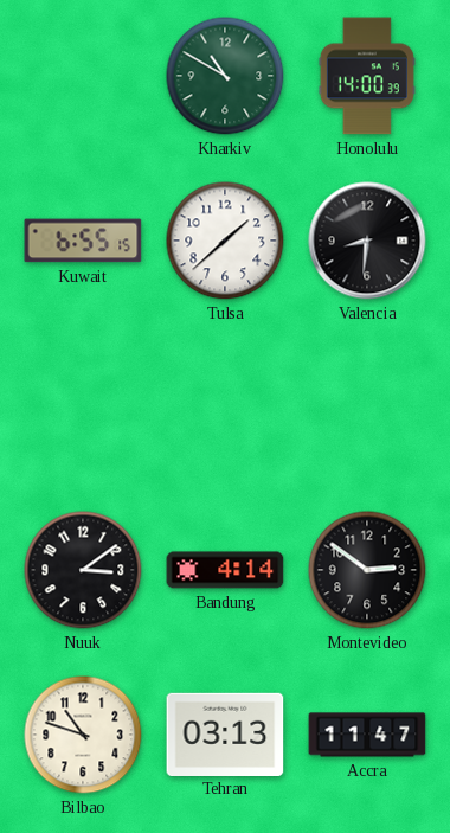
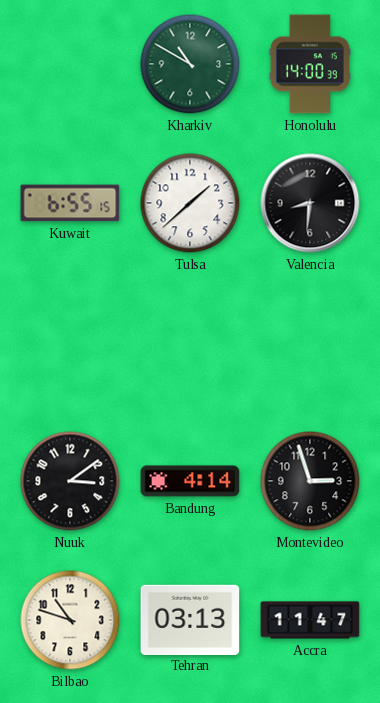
Montevideo: 2:51 -> 2:57
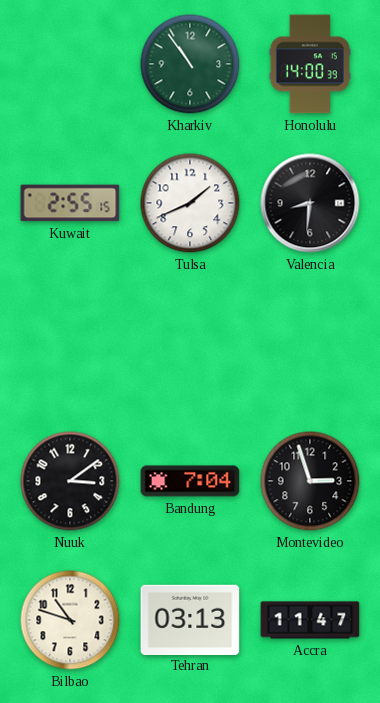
Kharkiv: 10:50 -> 10:54
Kuwait: 6:55 -> 2:55
Tulsa: 1:38 -> 1:41
Bandung: 4:14 -> 7:04
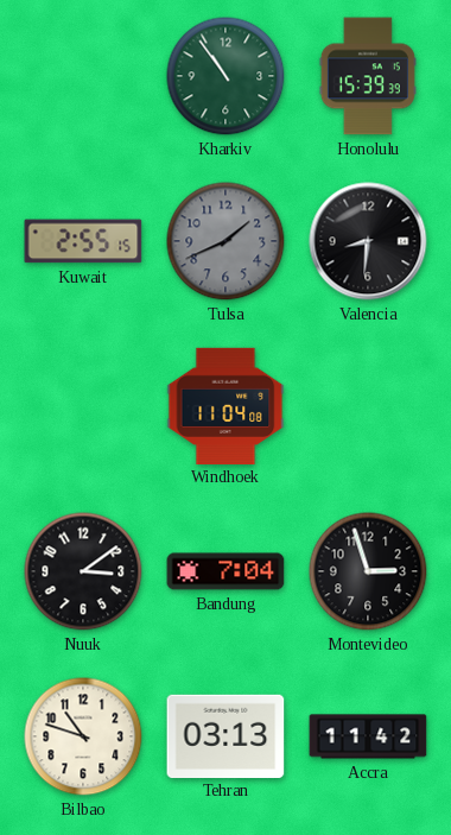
Honolulu: 14:00 -> 15:39
Tulsa dial: white -> grey
Windhoek: none -> 11:04
Accra: 11:47 -> 11:42
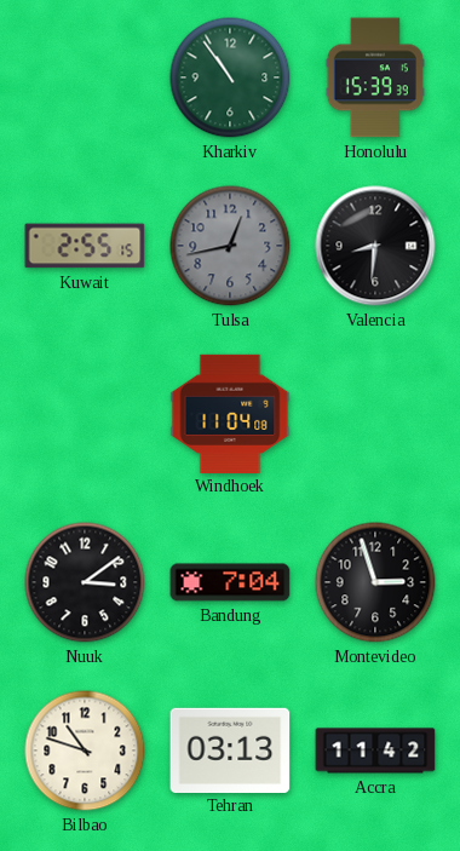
Tulsa: 1:41 -> 12:43
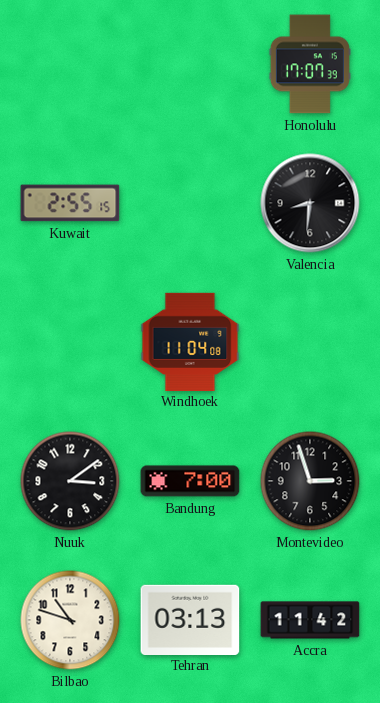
Kharkiv: 10:54 -> none
Honolulu: 15:39 -> 17:07
Tulsa: 12:43 -> none
Bandung: 7:04 -> 7:00
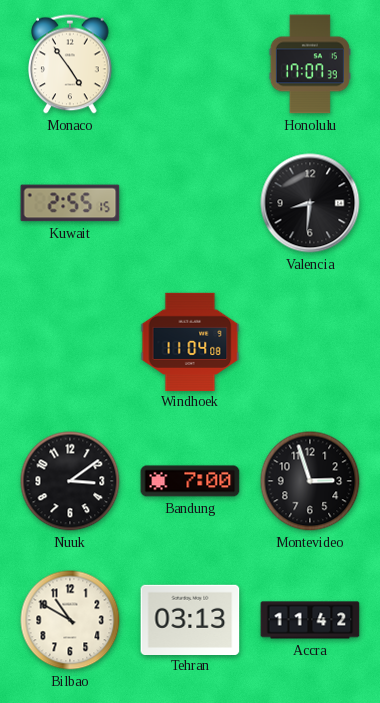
Monaco: none -> 4:54
Bilbao: 10:48 -> 10:50
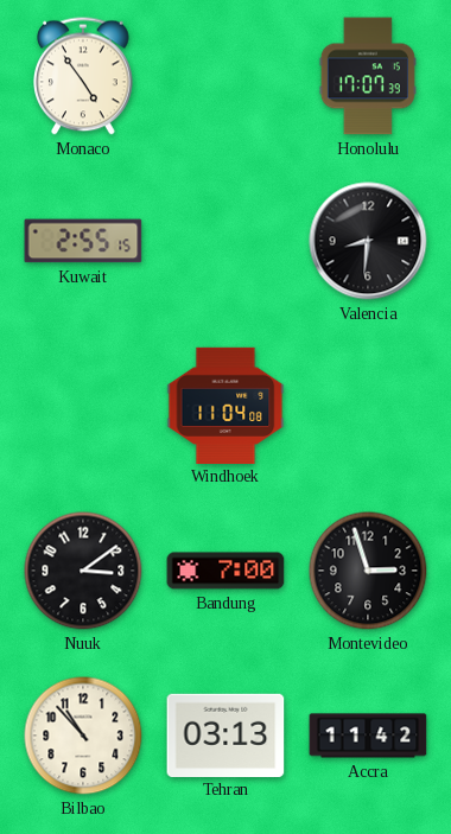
Bilbao: 10:50 -> 10:53
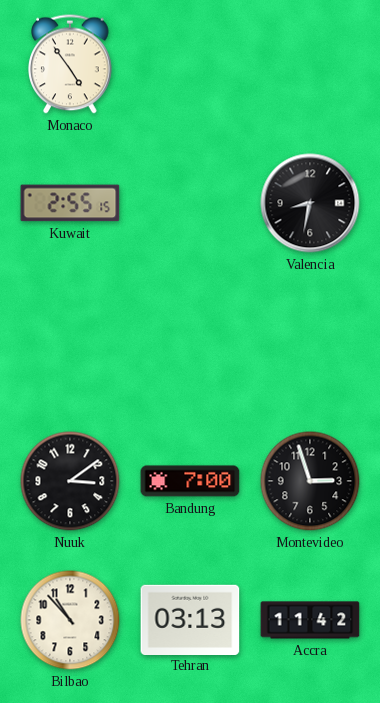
Honolulu: 17:07 -> none
Valencia: 8:31 -> 8:32
Windhoek: 11:04 -> none
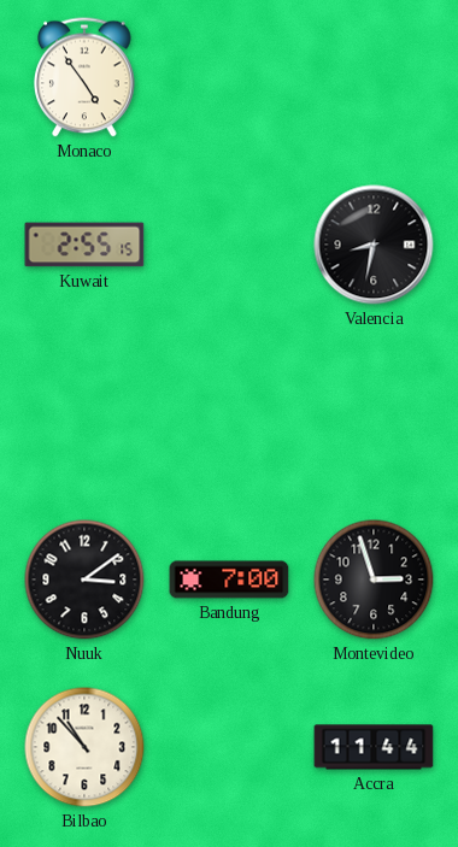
Tehran: 03:13 -> none
Accra: 11:42 -> 11:44
